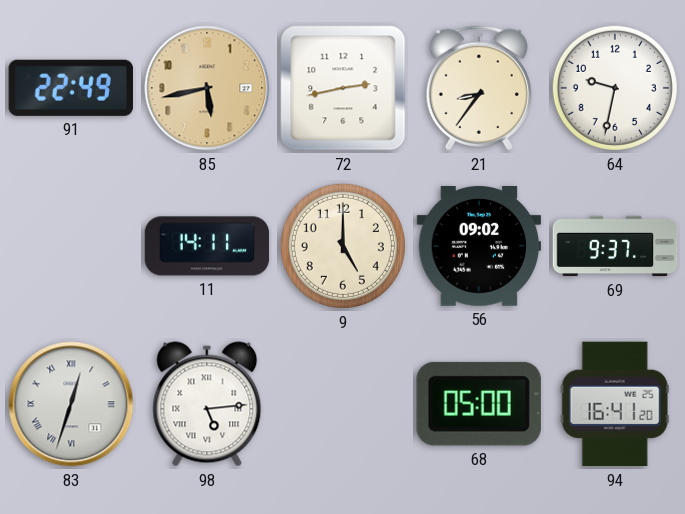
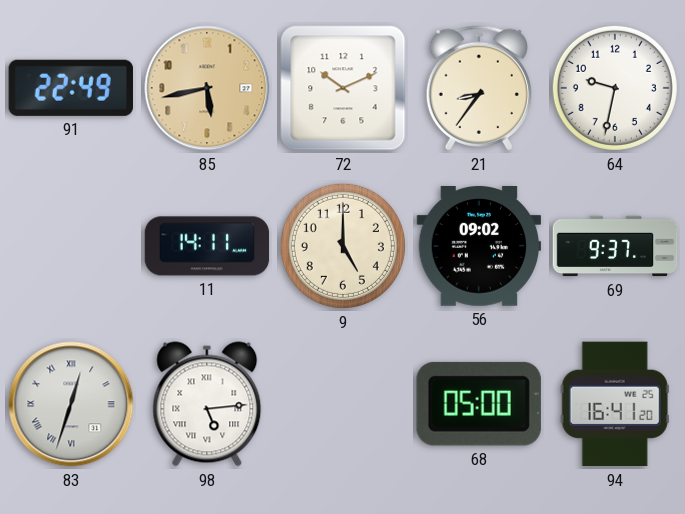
72: 2:43 -> 10:11
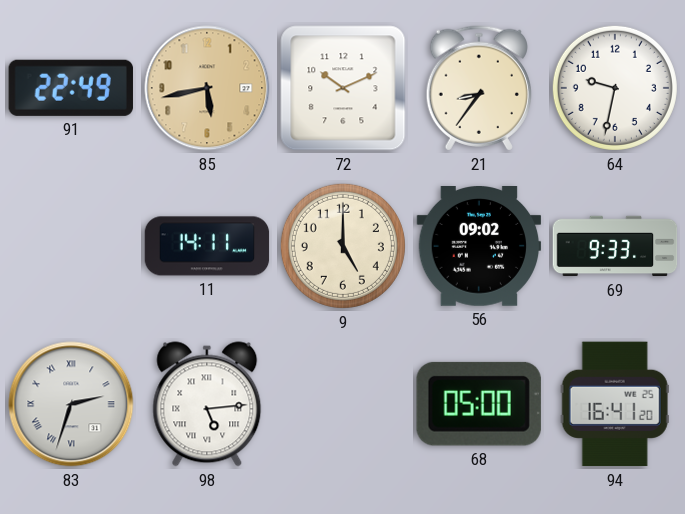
69: 9:37 -> 9:33
83: 12:33 -> 2:33
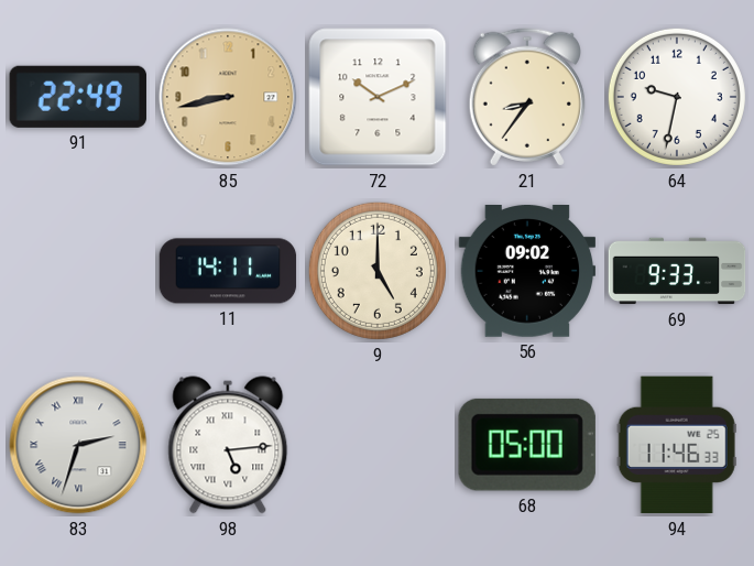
85: 5:43 -> 8:43
94: 16:41 -> 11:46
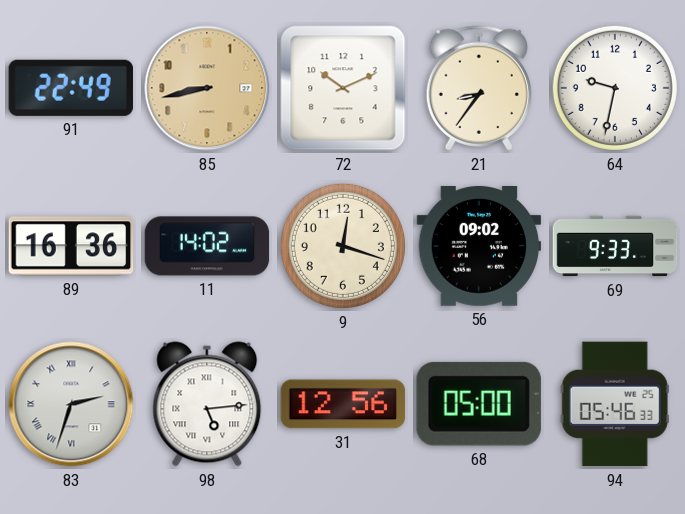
89: none -> 16:36
11: 14:11 -> 14:02
9: 5:00 -> 12:18
31: none -> 12:56
94: 11:46 -> 05:46
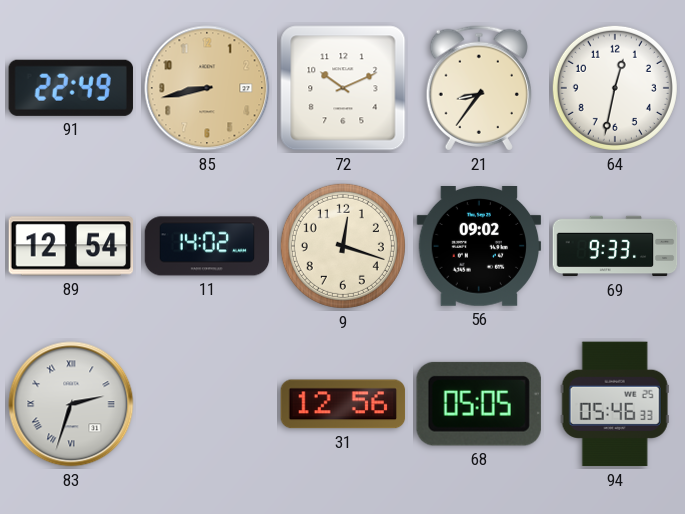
64: 9:32 -> 12:32
89: 16:36 -> 12:54
98: 5:14 -> none
68: 05:00 -> 05:05
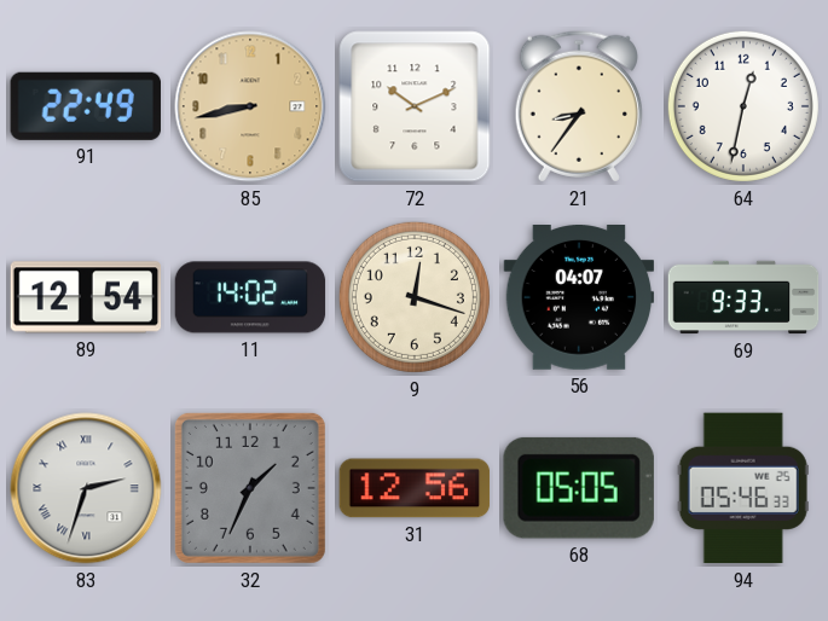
56: 09:02 -> 04:07
32: none -> 1:34
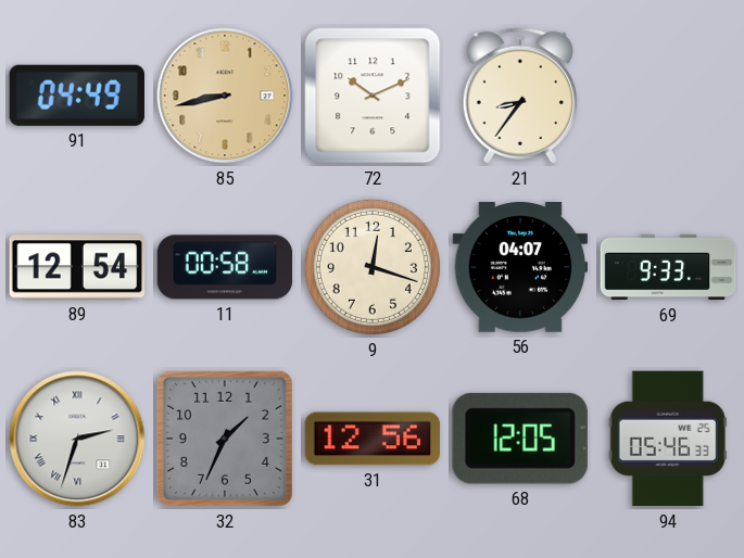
91: 22:49 -> 04:49
64: 12:32 -> none
11: 14:02 -> 00:58
68: 05:05 -> 12:05
